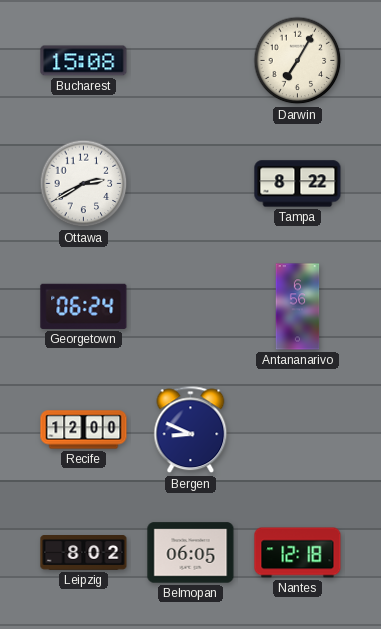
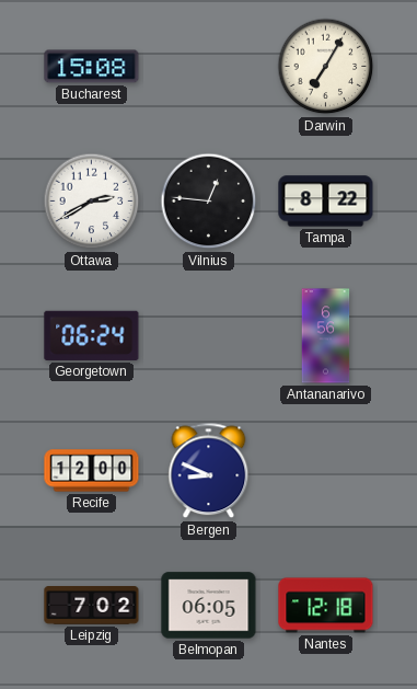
Vilnius: none -> 12:46
Leipzig: 8:02 -> 7:02
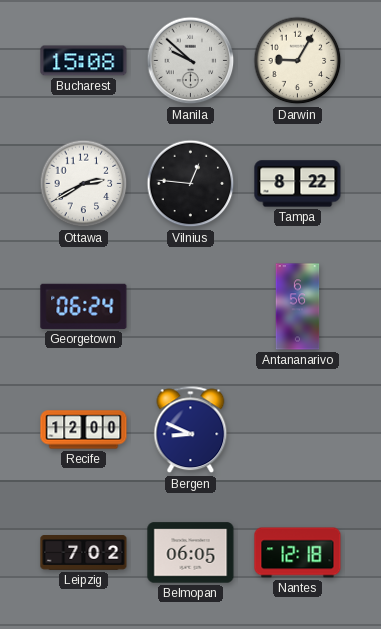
Manila: none -> 9:52
Darwin: 7:05 -> 9:05
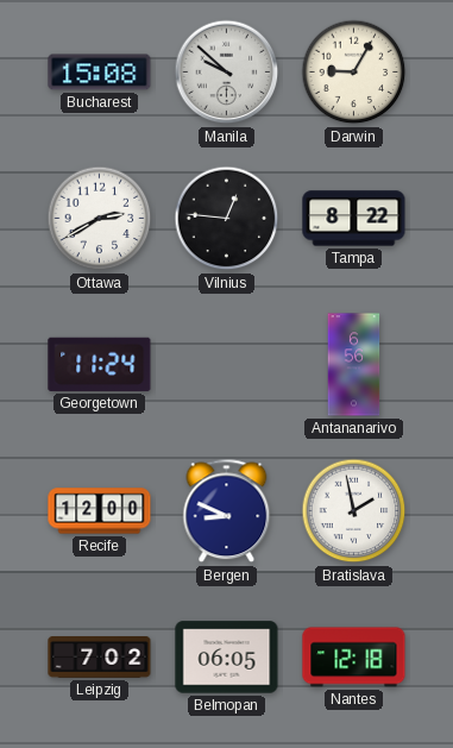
Georgetown: 06:24 -> 11:24
Bratislava: none -> 1:58
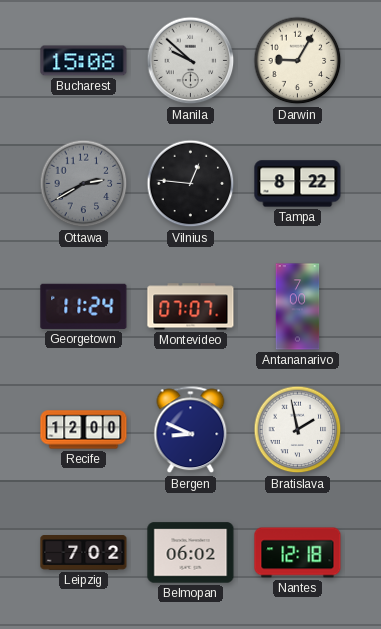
Ottawa dial: white -> grey
Montevideo: none -> 07:07
Antananarivo: 6:56 -> 7:00
Belmopan: 06:05 -> 06:02
